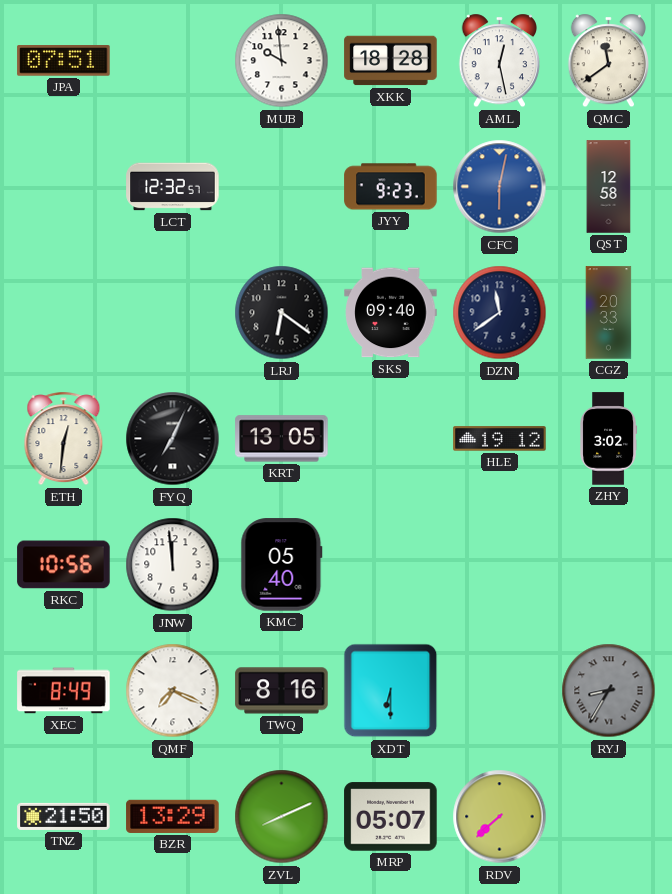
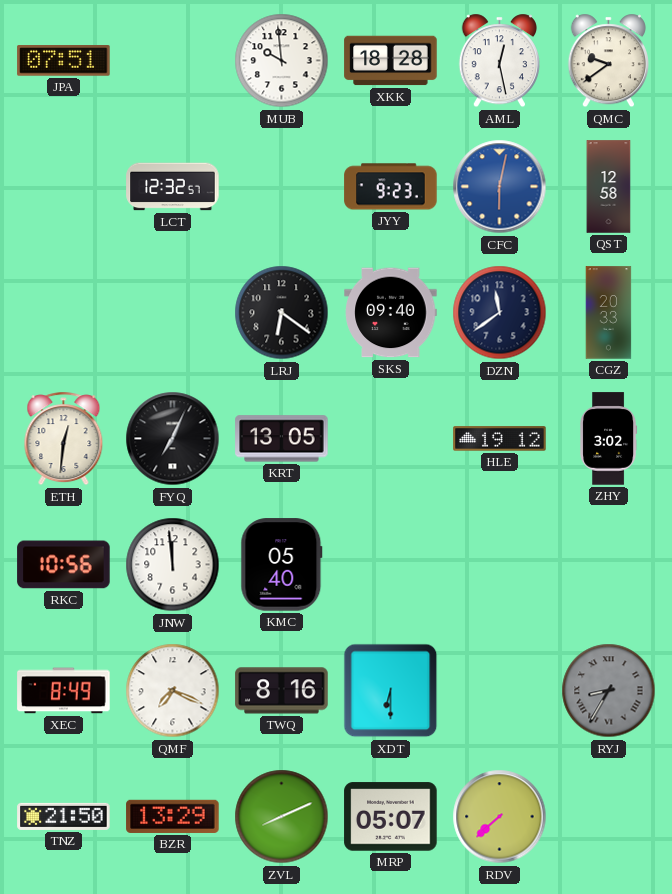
QMC: 11:39 -> 9:39
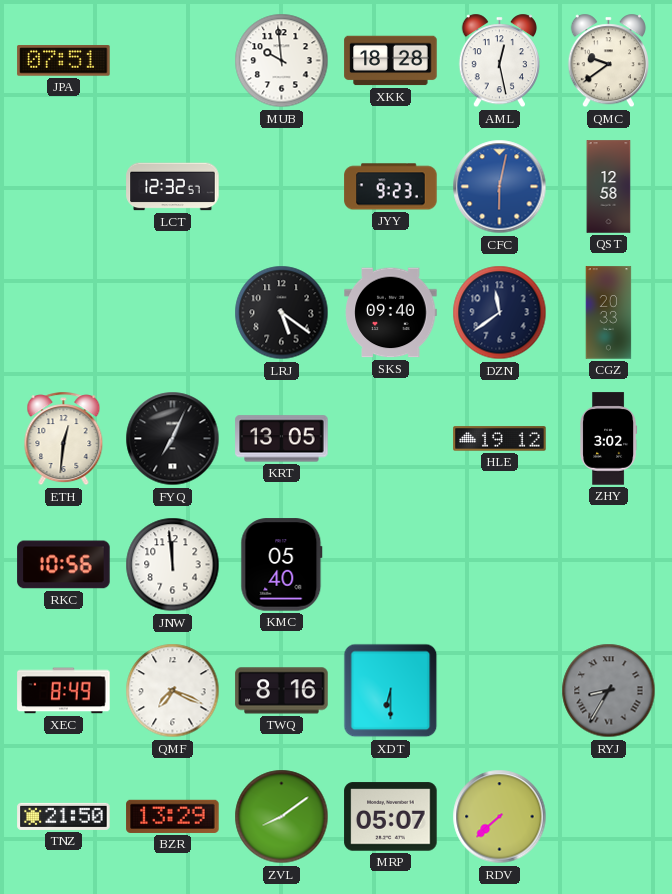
LRJ: 6:21 -> 5:21
ZVL: 8:11 -> 8:09
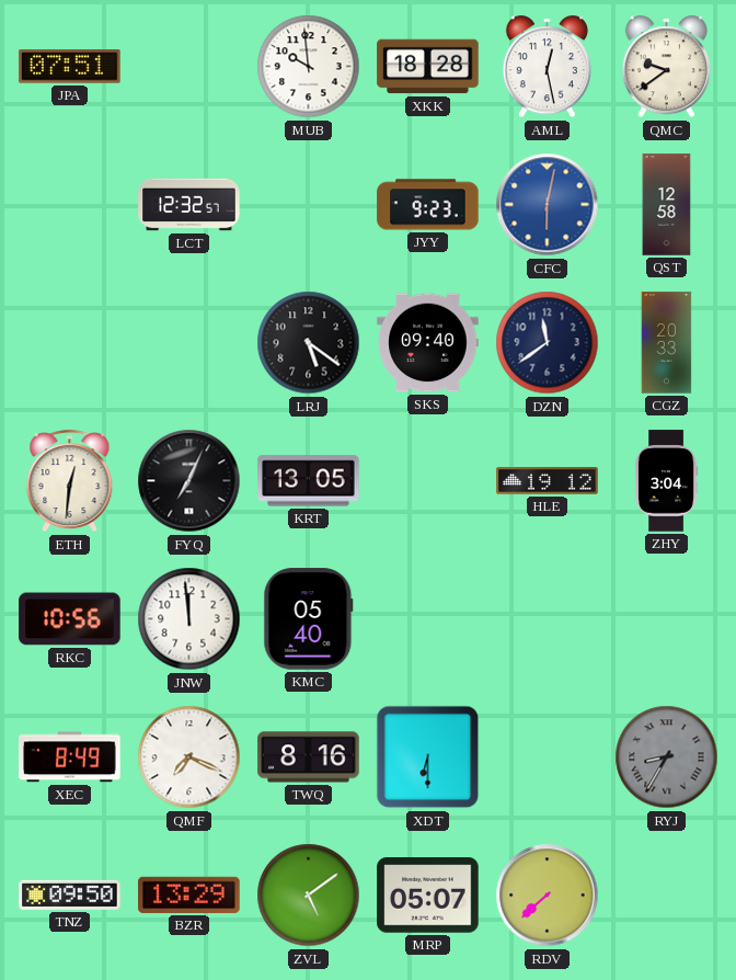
ZHY: 3:02 -> 3:04
TNZ: 21:50 -> 09:50
ZVL: 8:09 -> 5:09
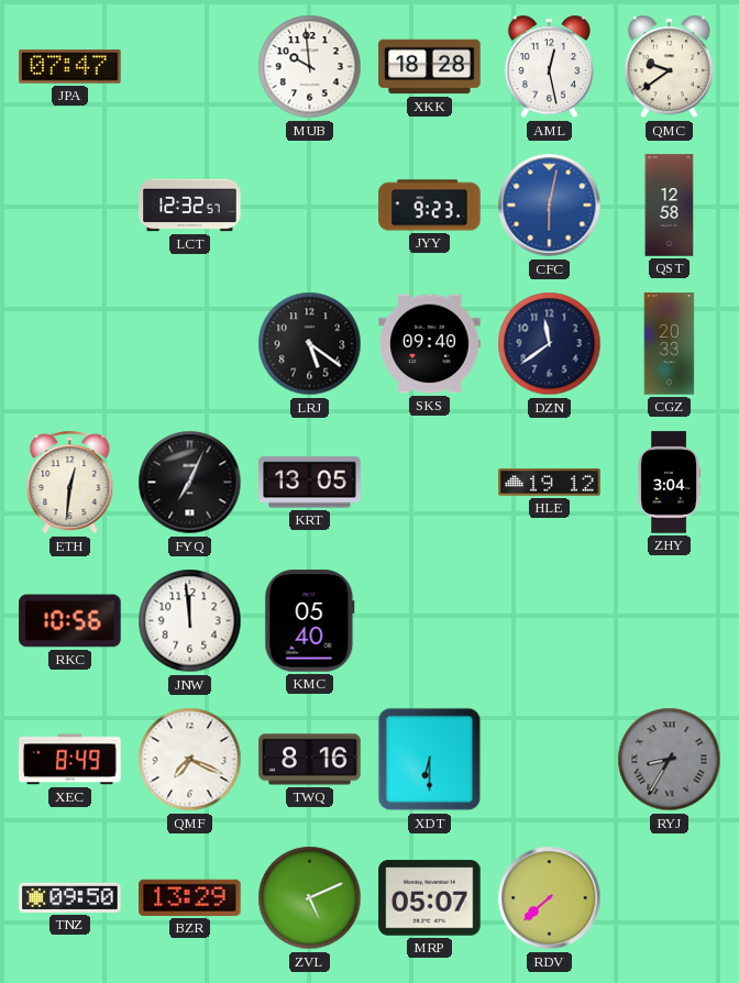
JPA: 07:51 -> 07:47
ZVL: 5:09 -> 5:11
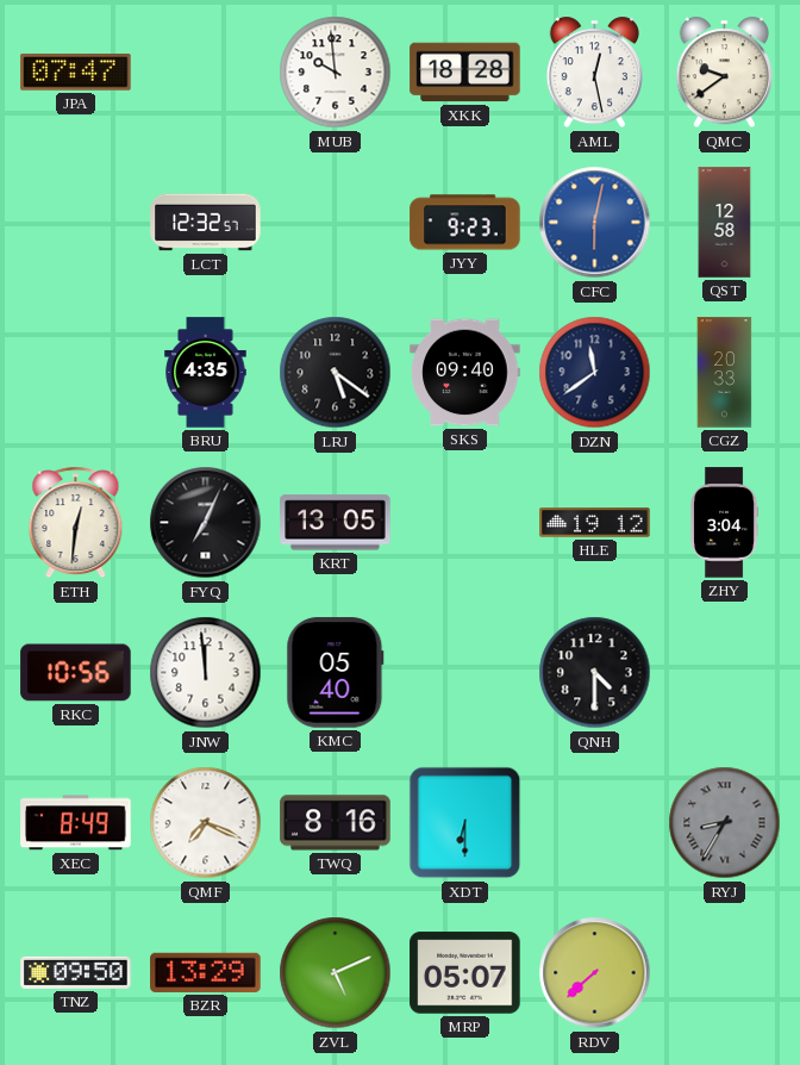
BRU: none -> 4:35
QNH: none -> 4:30
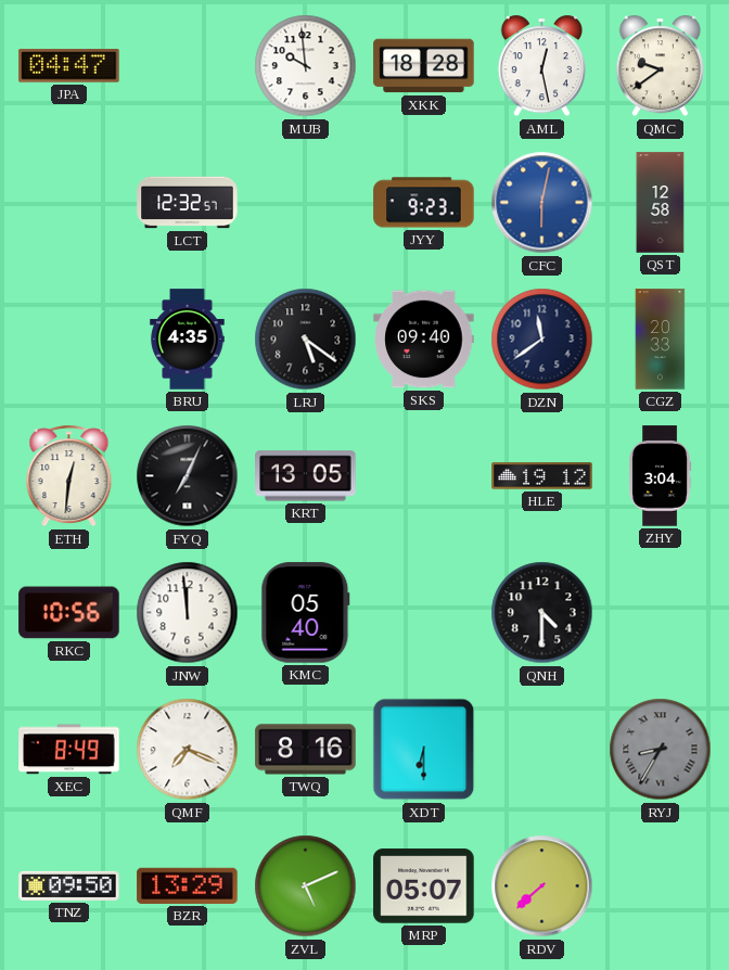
JPA: 07:47 -> 04:47
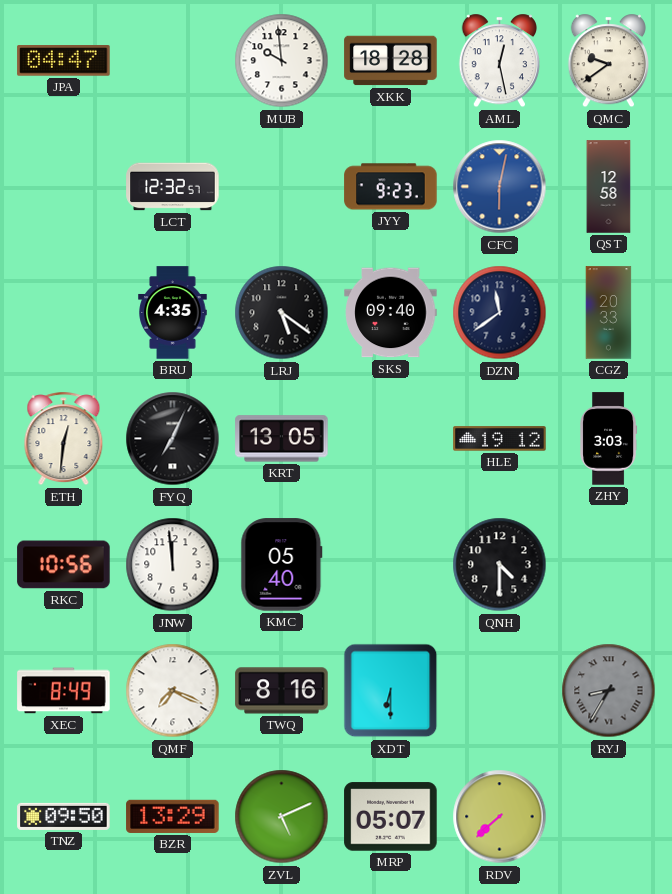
ZHY: 3:04 -> 3:03
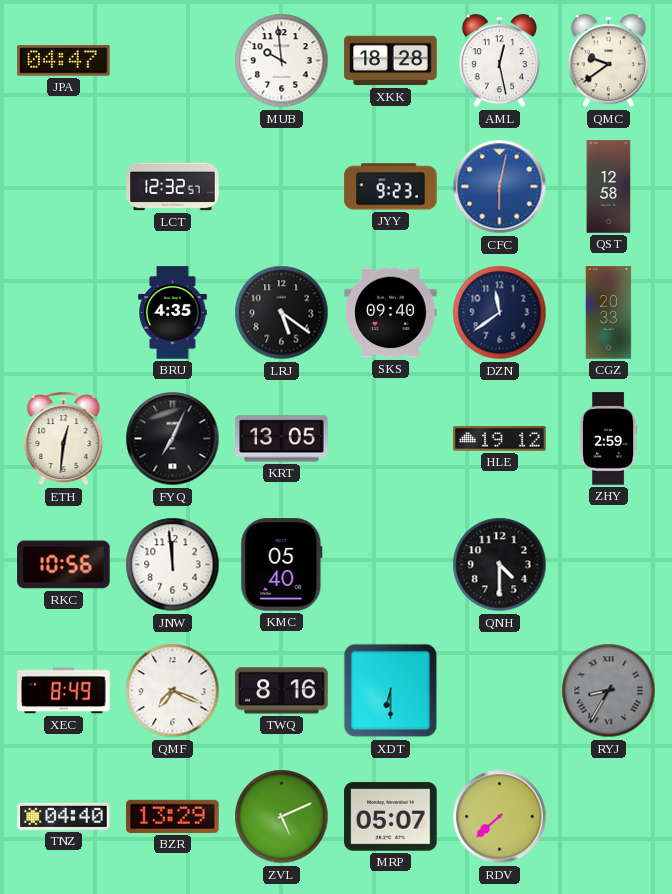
ZHY: 3:03 -> 2:59
TNZ: 09:50 -> 04:40
